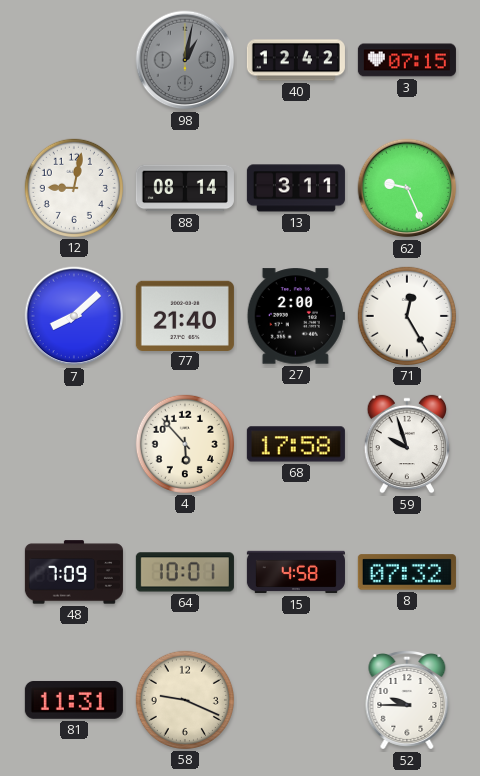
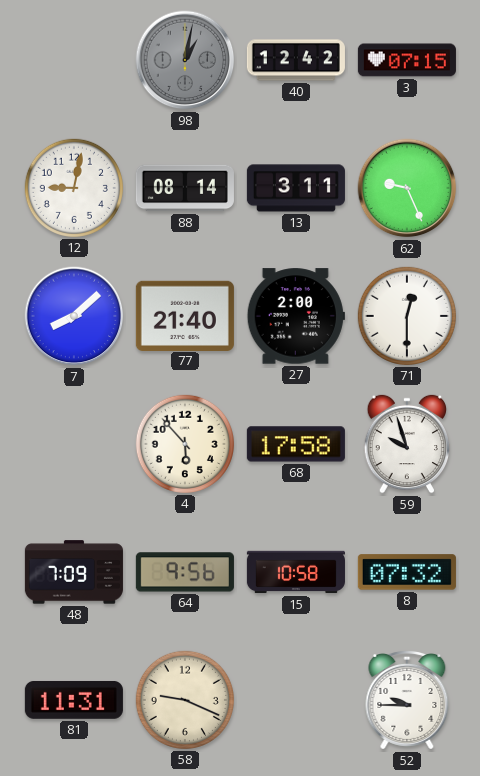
71: 12:25 -> 12:30
64: 10:01 -> 9:56
15: 4:58 -> 10:58
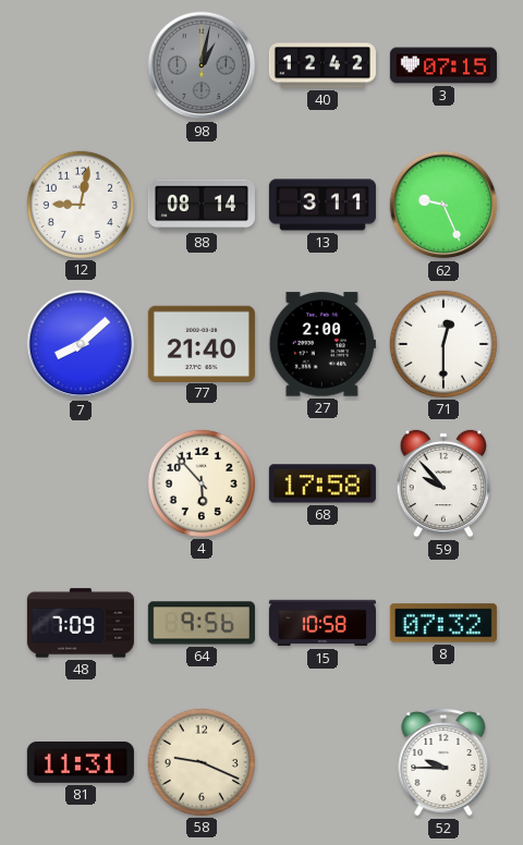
59: 9:57 -> 9:53
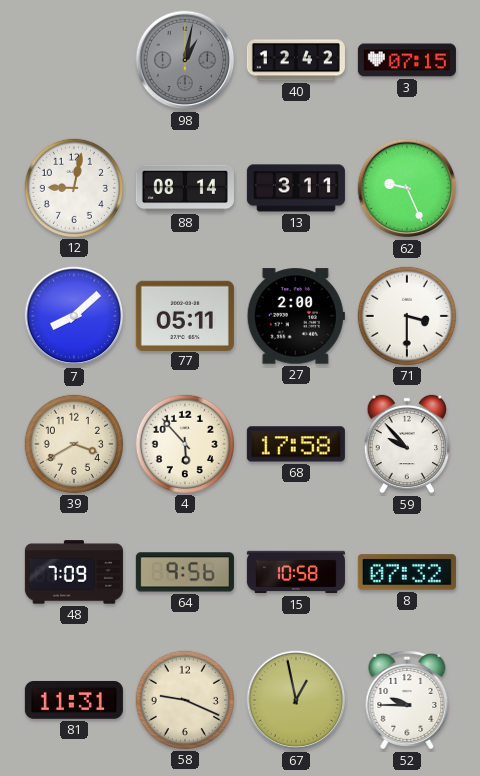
77: 21:40 -> 05:11
71: 12:30 -> 3:30
39: none -> 3:40
67: none -> 12:58
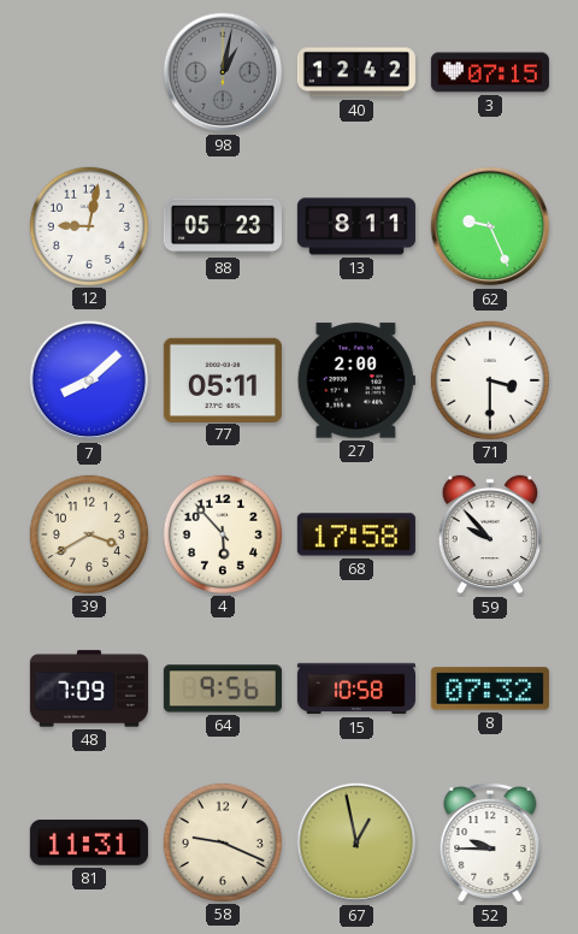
88: 08:14 -> 05:23
13: 3:11 -> 8:11
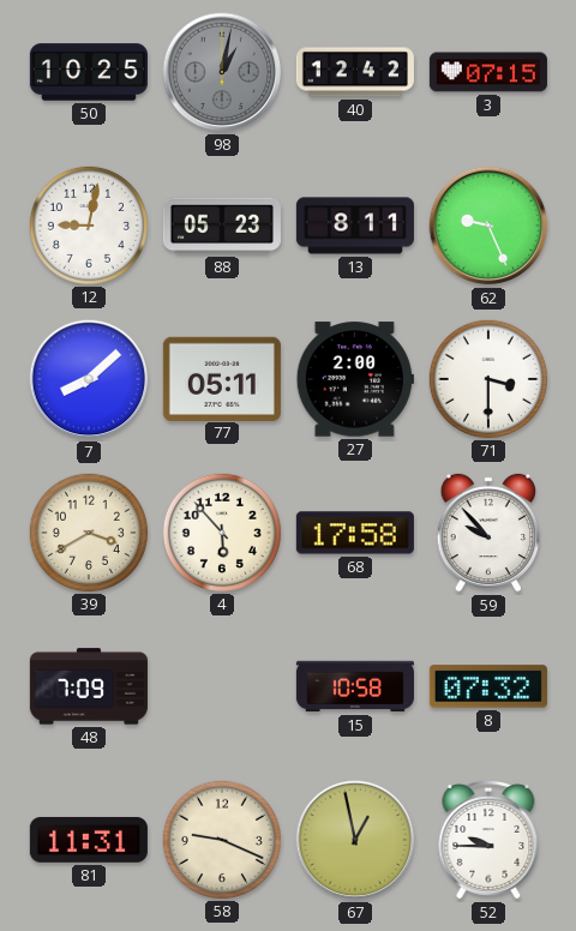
50: none -> 10:25
64: 9:56 -> none
